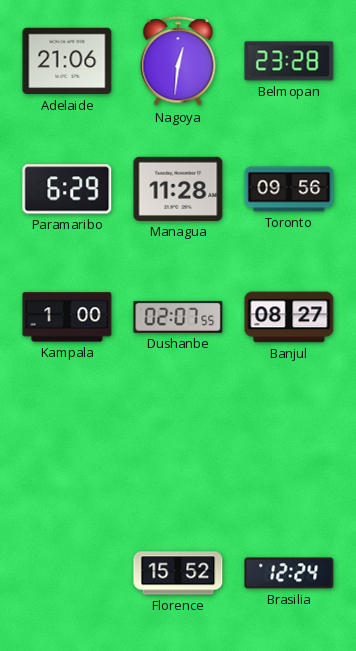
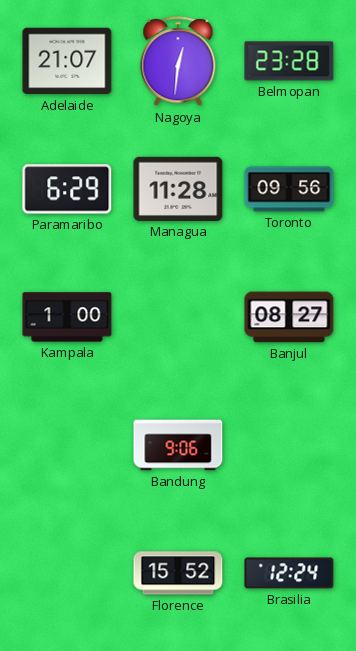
Adelaide: 21:06 -> 21:07
Dushanbe: 02:07 -> none
Bandung: none -> 9:06
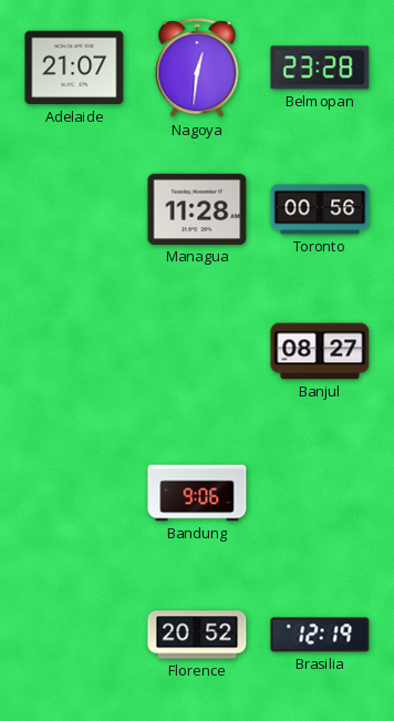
Paramaribo: 6:29 -> none
Toronto: 09:56 -> 00:56
Kampala: 1:00 -> none
Florence: 15:52 -> 20:52
Brasilia: 12:24 -> 12:19
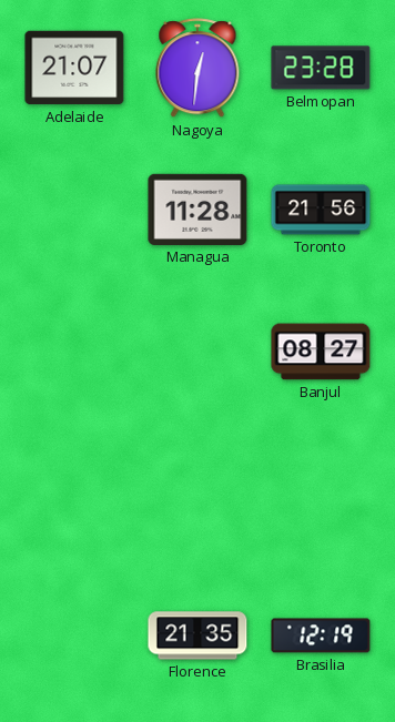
Toronto: 00:56 -> 21:56
Bandung: 9:06 -> none
Florence: 20:52 -> 21:35
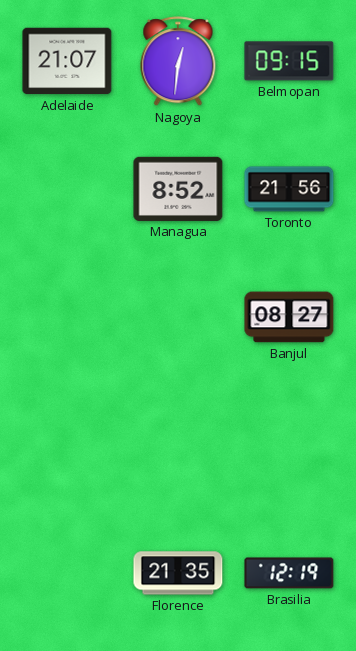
Belmopan: 23:28 -> 09:15
Managua: 11:28 -> 8:52
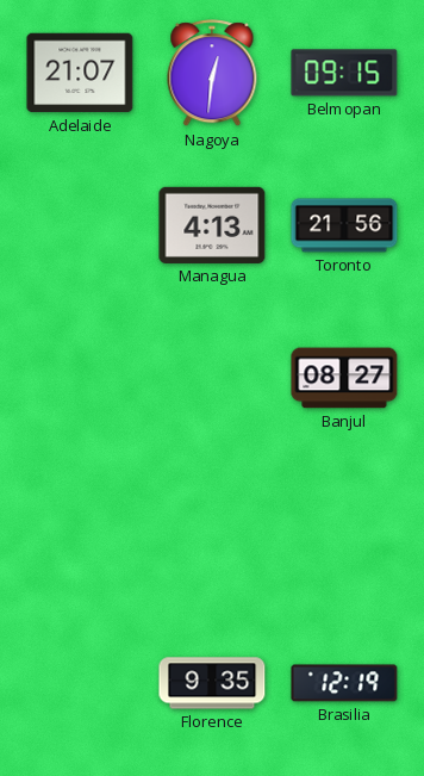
Managua: 8:52 -> 4:13
Florence: 21:35 -> 9:35
